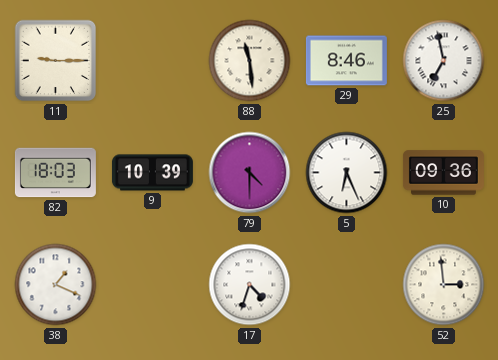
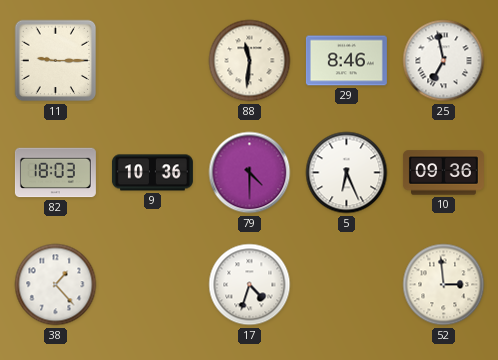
88: 11:29 -> 11:31
9: 10:39 -> 10:36
38: 1:19 -> 1:23
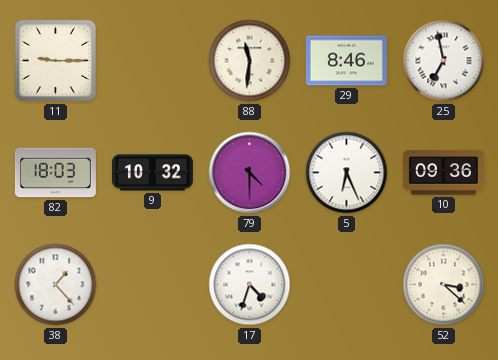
9: 10:36 -> 10:32
52: 2:59 -> 3:22
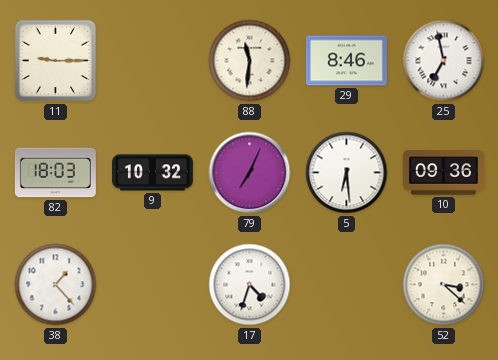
79: 4:30 -> 7:04
5: 6:26 -> 6:29
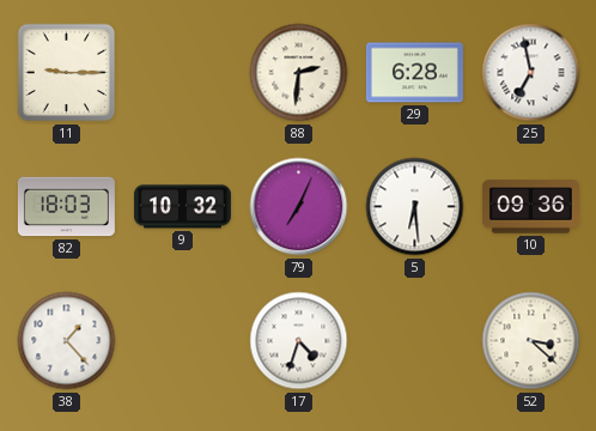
88: 11:31 -> 2:31
29: 8:46 -> 6:28
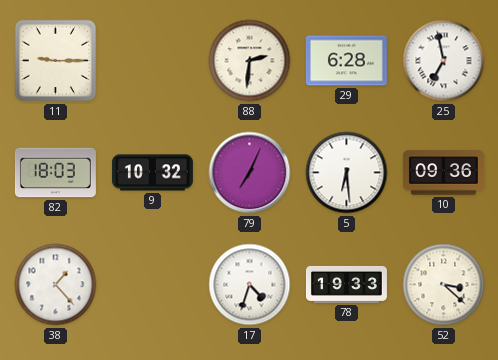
78: none -> 19:33
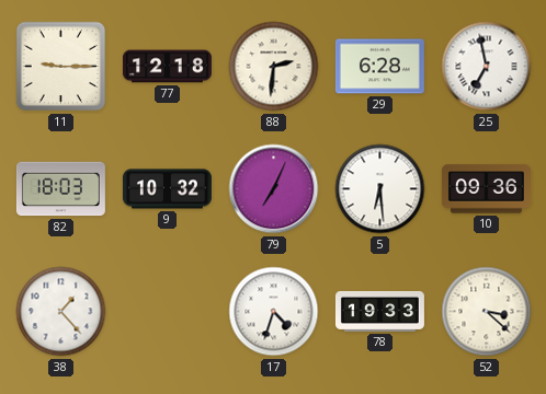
77: none -> 12:18
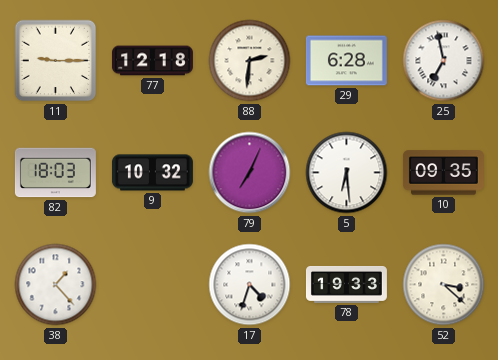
10: 09:36 -> 09:35
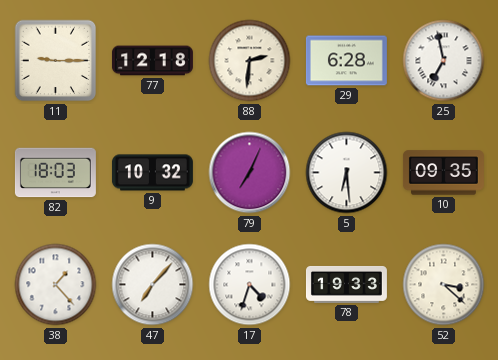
47: none -> 7:07
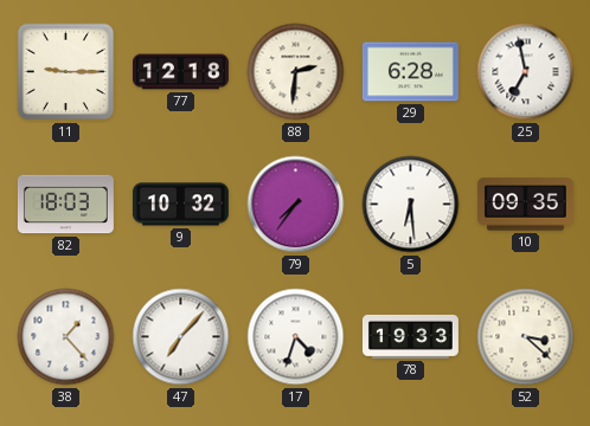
79: 7:04 -> 7:36
